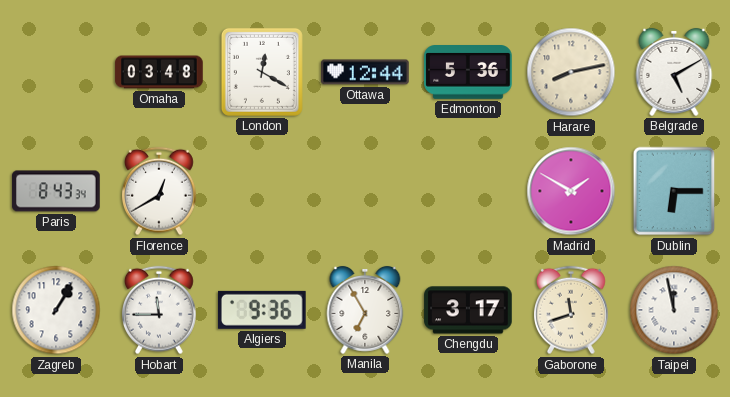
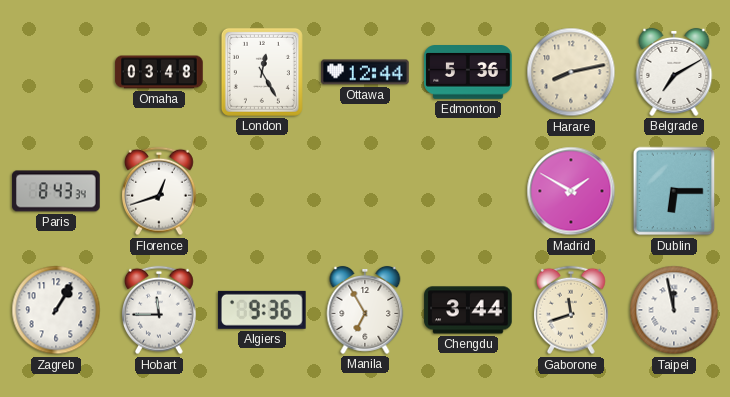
London: 12:20 -> 12:25
Belgrade: 5:10 -> 7:10
Florence: 12:40 -> 12:42
Chengdu: 3:17 -> 3:44
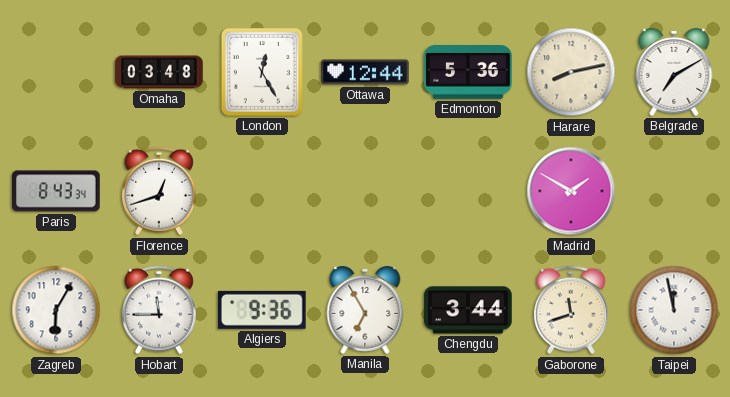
Dublin: 6:15 -> none
Zagreb: 1:05 -> 6:05
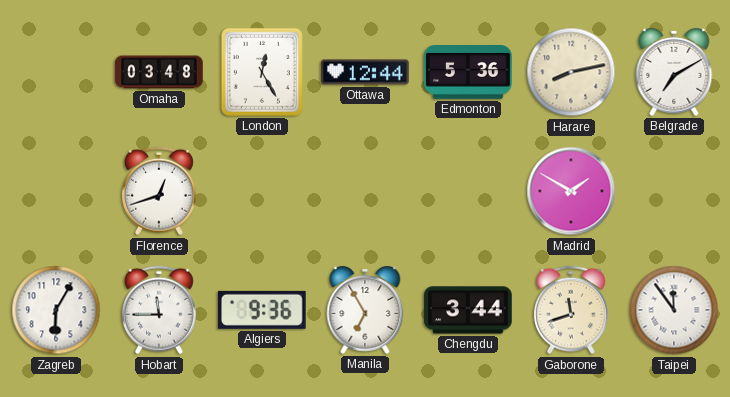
Paris: 8:43 -> none
Taipei: 11:58 -> 11:54
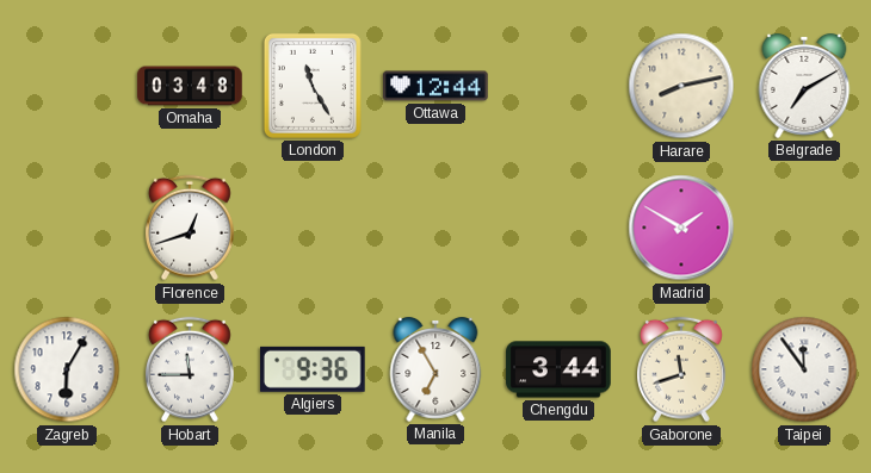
London: 12:25 -> 11:25
Edmonton: 5:36 -> none
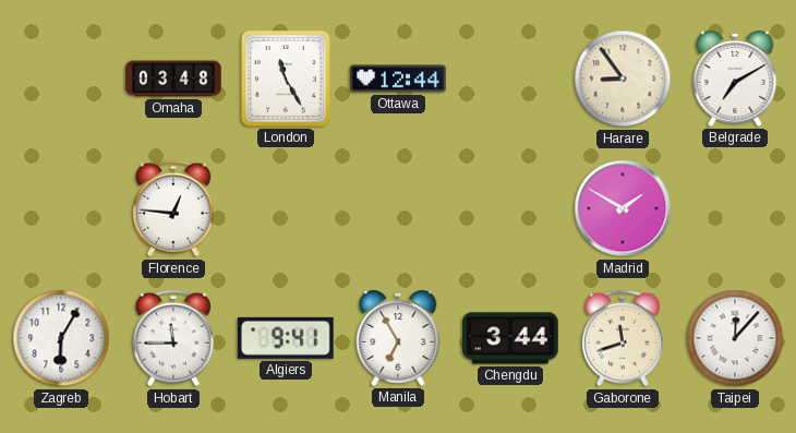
Harare: 8:13 -> 8:54
Florence: 12:42 -> 12:46
Algiers: 9:36 -> 9:41
Taipei: 11:54 -> 12:07
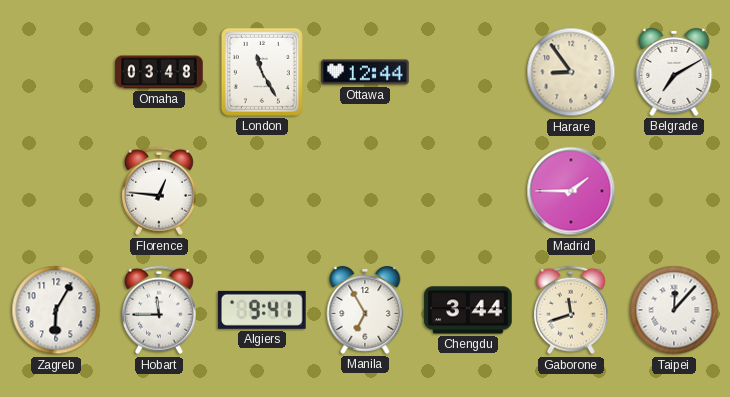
Madrid: 1:50 -> 1:45
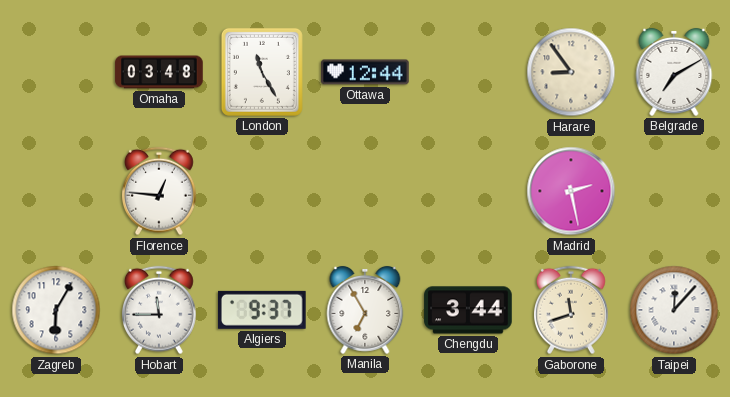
Madrid: 1:45 -> 2:28
Algiers: 9:41 -> 9:37
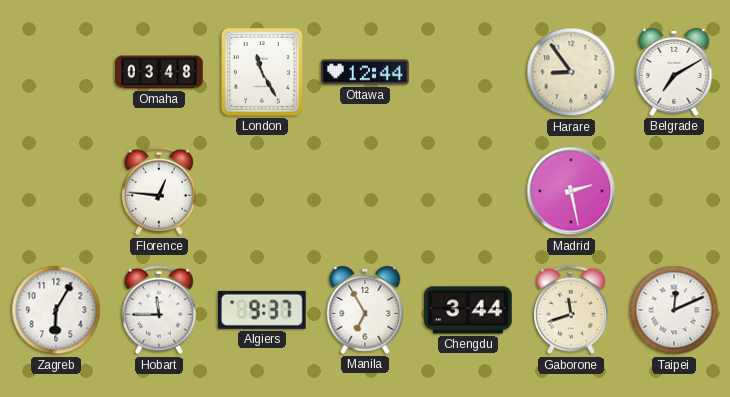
Taipei: 12:07 -> 12:11
